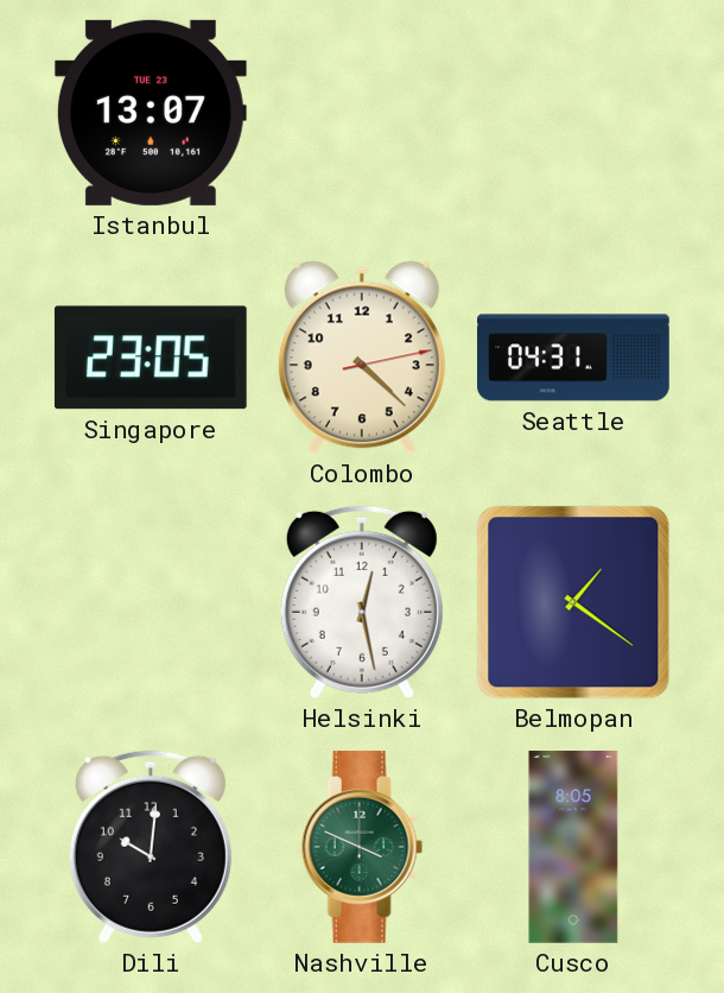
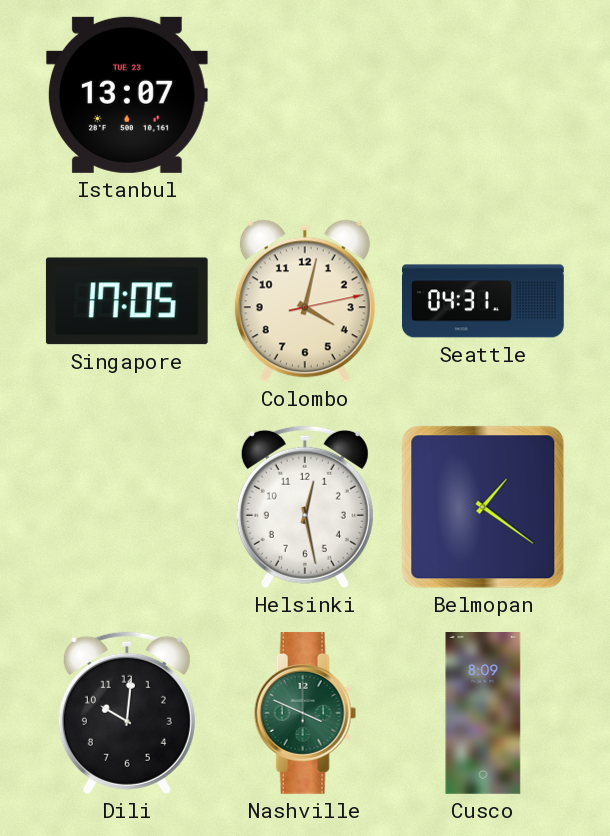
Singapore: 23:05 -> 17:05
Colombo: 4:22 -> 4:02
Cusco: 8:05 -> 8:09
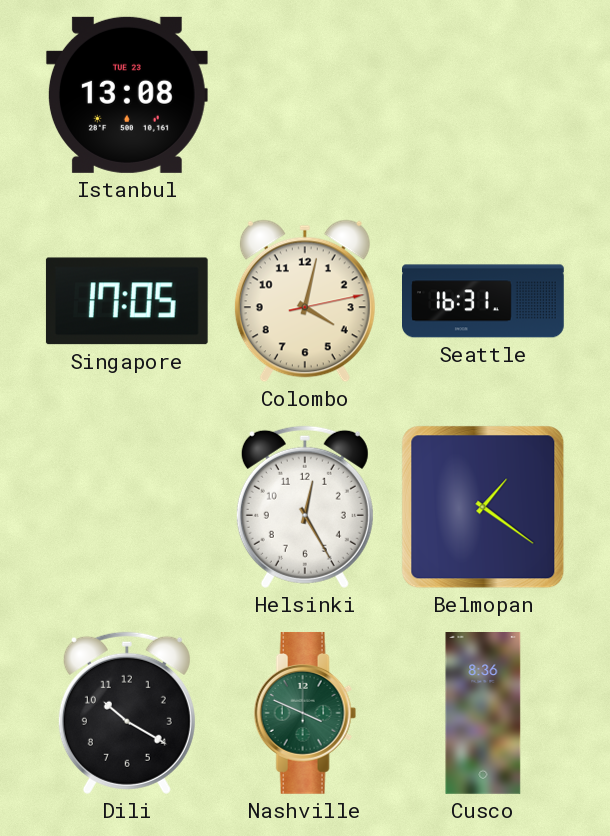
Istanbul: 13:07 -> 13:08
Seattle: 04:31 -> 16:31
Helsinki: 12:28 -> 12:25
Dili: 10:01 -> 10:20
Cusco: 8:09 -> 8:36
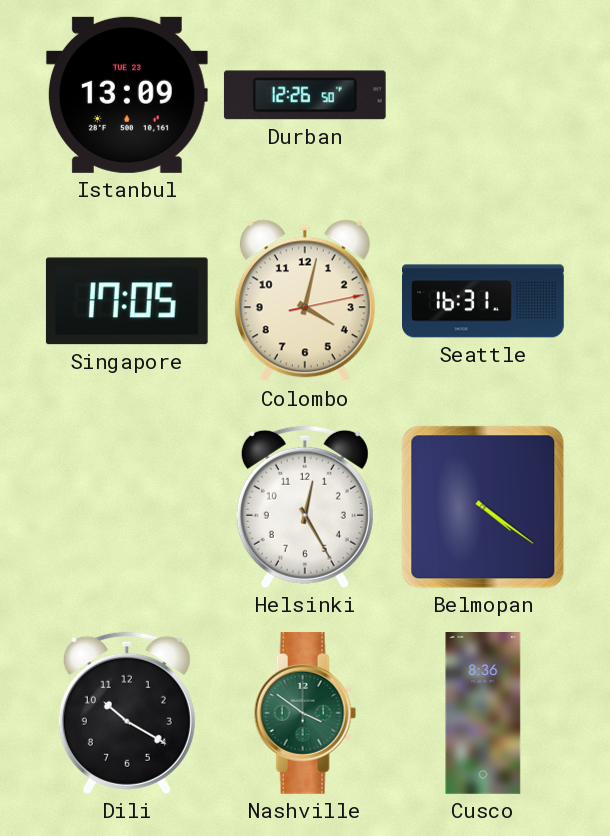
Istanbul: 13:08 -> 13:09
Durban: none -> 12:26
Belmopan: 1:21 -> 4:21
Nashville: 3:49 -> 3:51
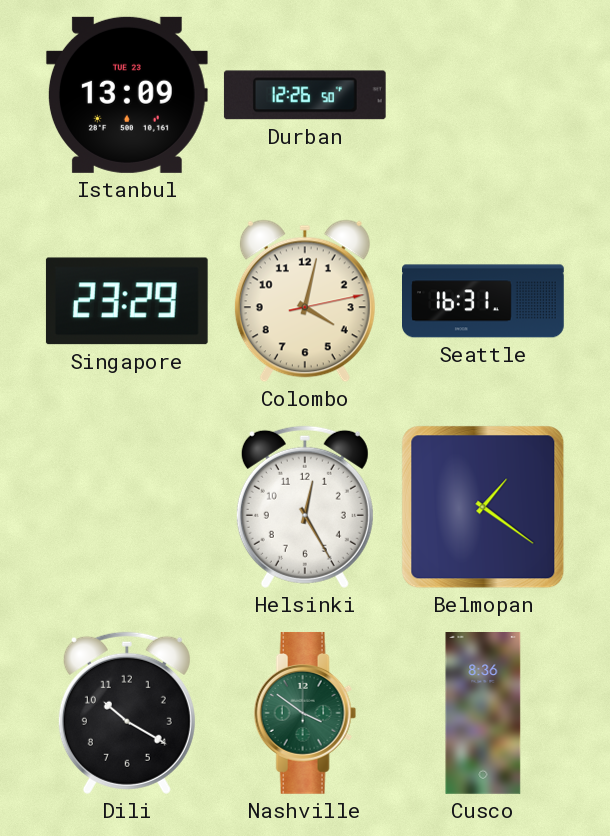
Singapore: 17:05 -> 23:29
Belmopan: 4:21 -> 1:21
